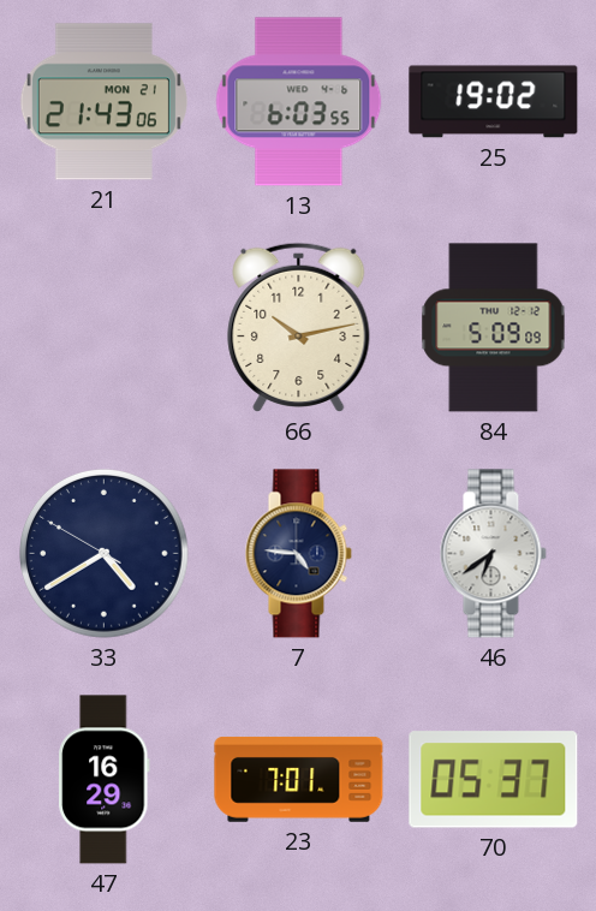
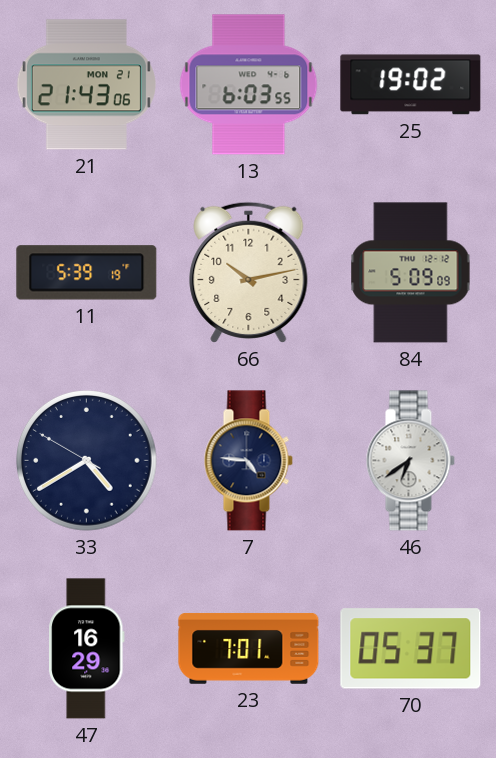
11: none -> 5:39
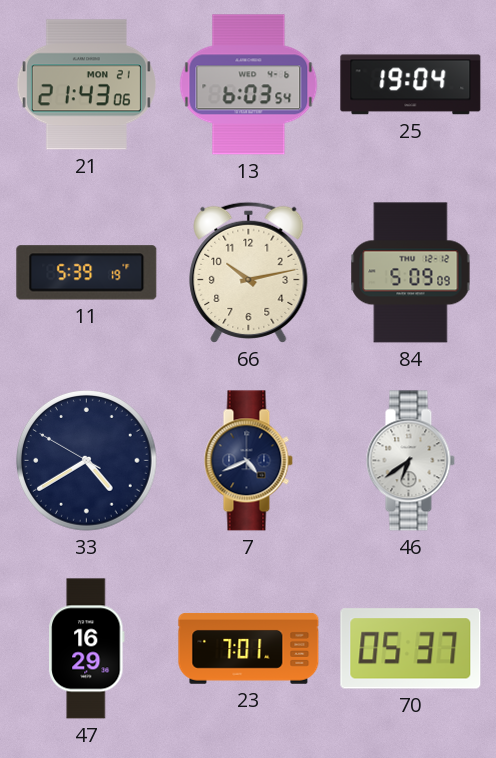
13: 6:03:55 -> 6:03:54
25: 19:02 -> 19:04
7: 4:46 -> 4:41
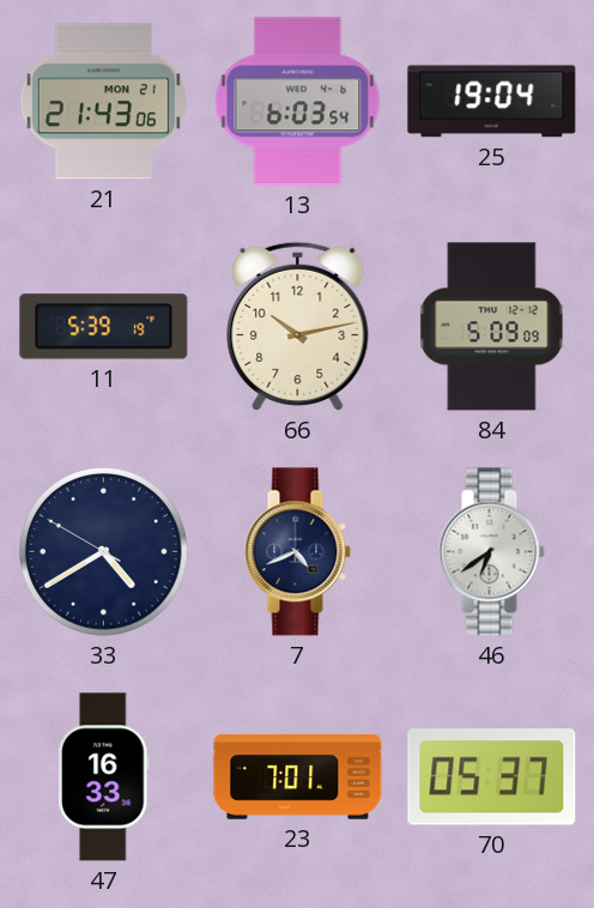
47: 16:29 -> 16:33
